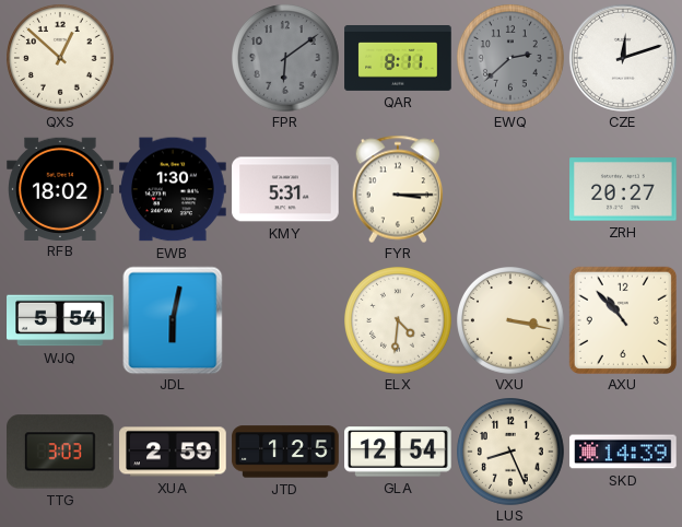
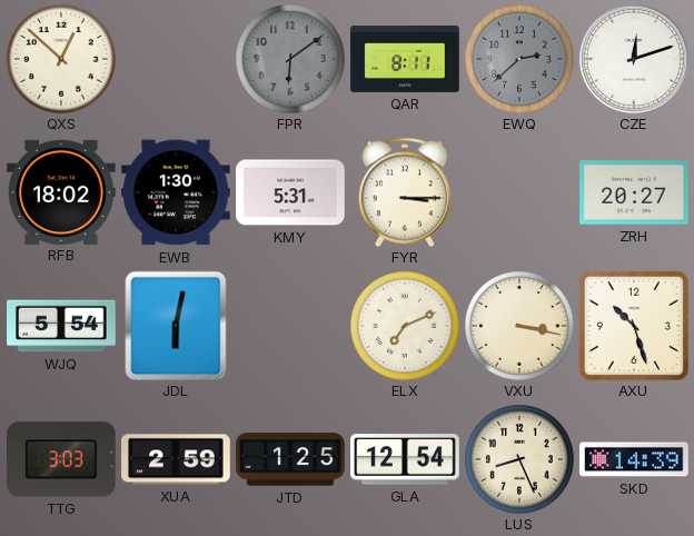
ELX: 4:31 -> 7:11
AXU: 10:53 -> 10:27
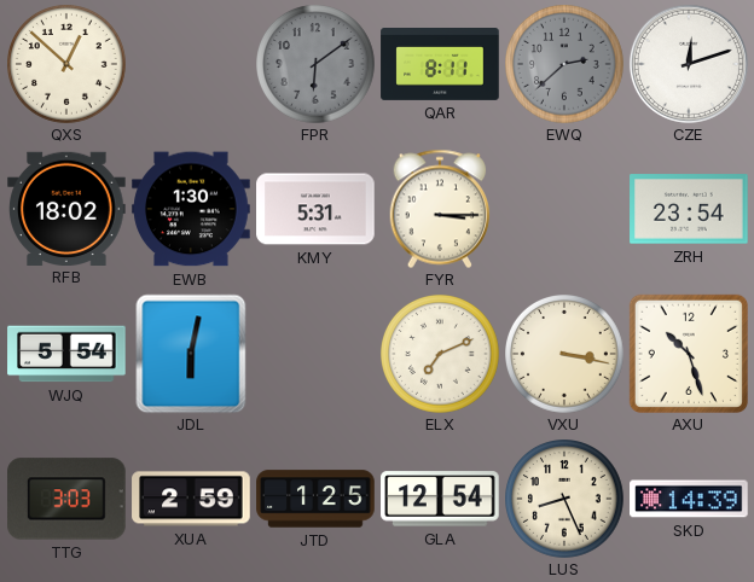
ZRH: 20:27 -> 23:54
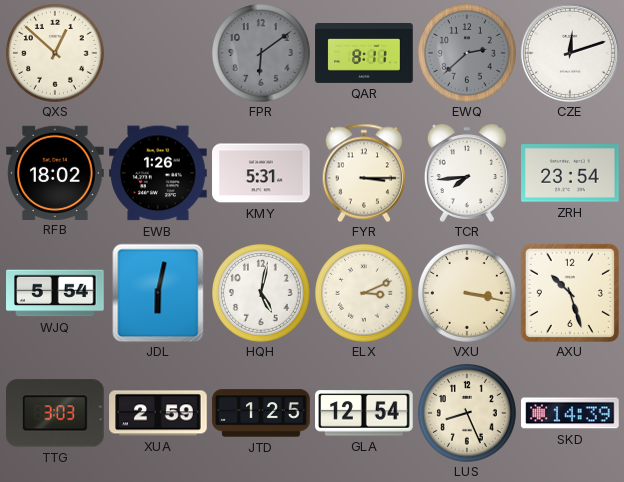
EWB: 1:30 -> 1:26
TCR: none -> 7:44
HQH: none -> 5:02
ELX: 7:11 -> 3:11
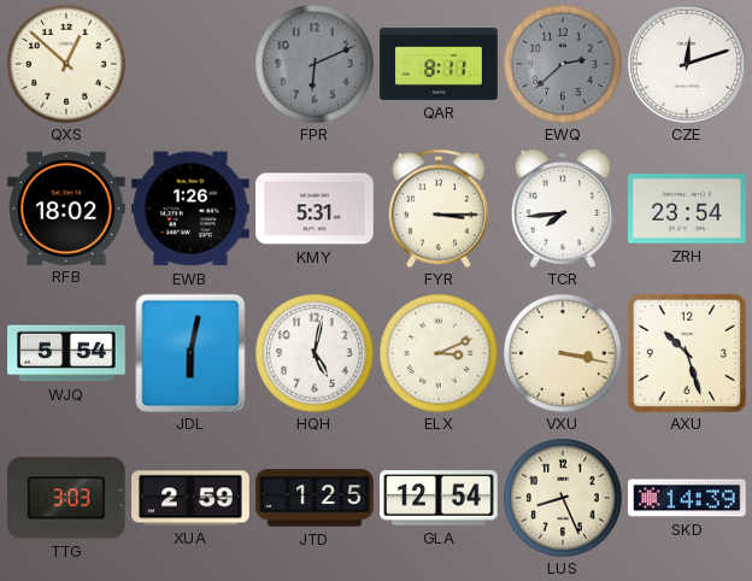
FPR: 6:09 -> 6:11
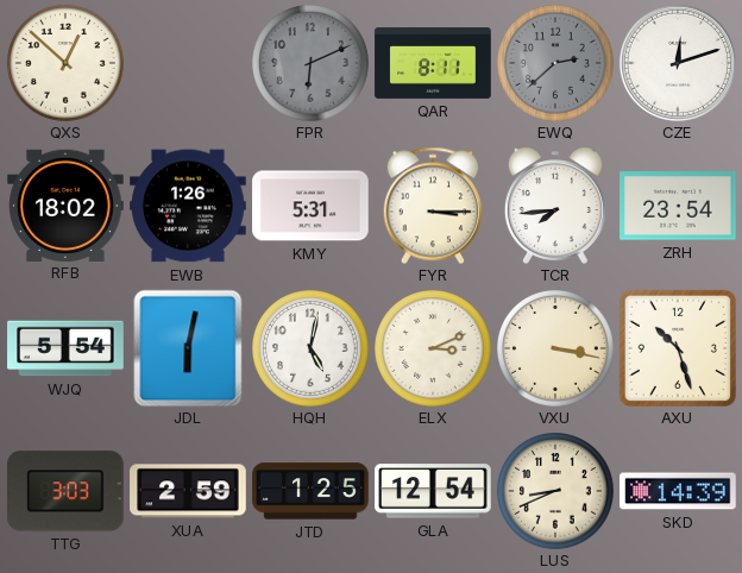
LUS: 8:26 -> 8:41
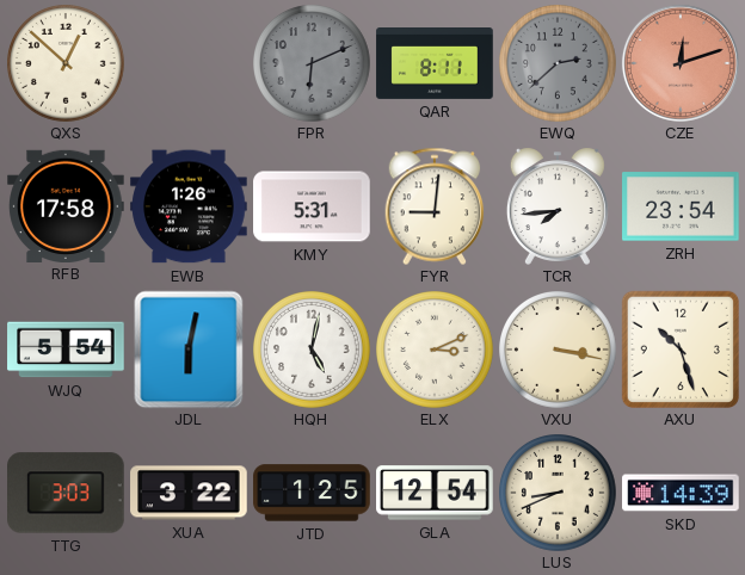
CZE dial: white -> salmon
RFB: 18:02 -> 17:58
FYR: 3:15 -> 9:01
XUA: 2:59 -> 3:22
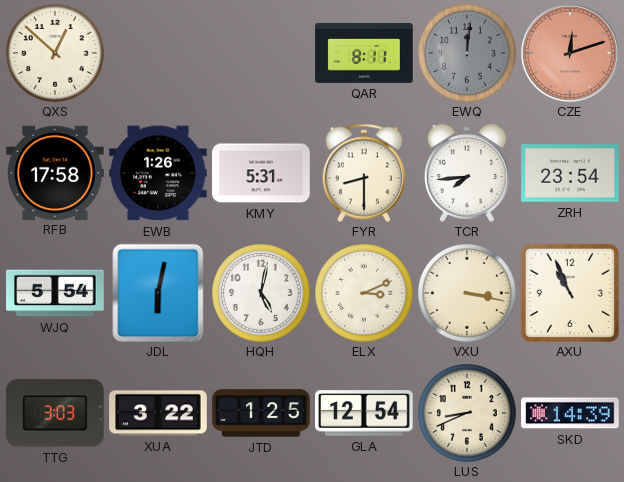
FPR: 6:11 -> none
EWQ: 2:38 -> 12:01
FYR: 9:01 -> 8:30
AXU: 10:27 -> 10:56
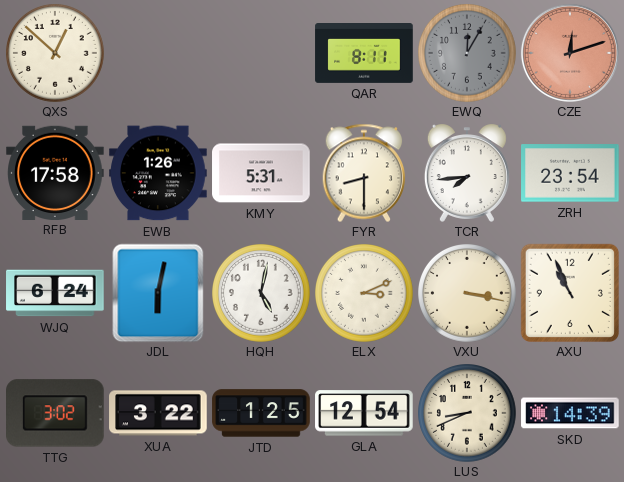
EWQ: 12:01 -> 12:05
WJQ: 5:54 -> 6:24
TTG: 3:03 -> 3:02
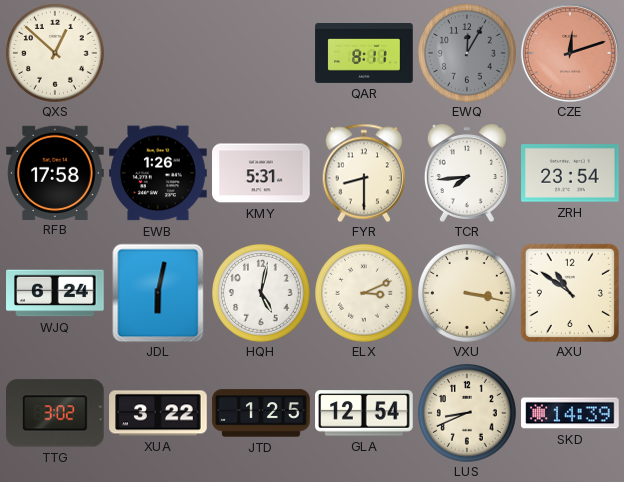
AXU: 10:56 -> 10:51
